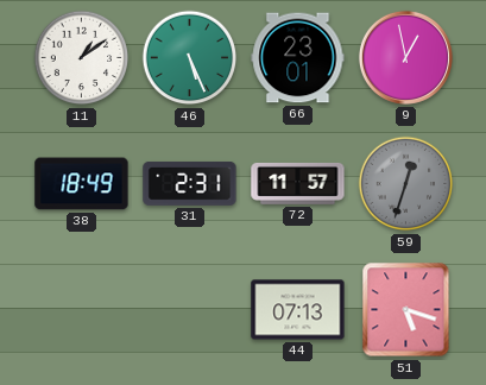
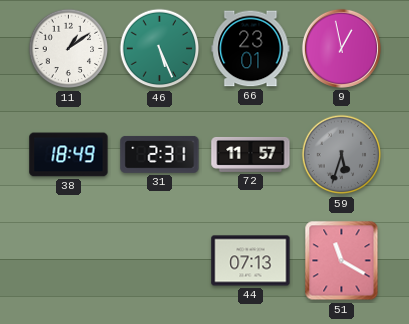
59: 12:33 -> 5:33
51: 5:18 -> 11:20
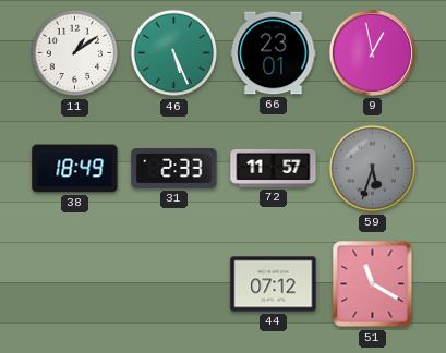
31: 2:31 -> 2:33
44: 07:13 -> 07:12
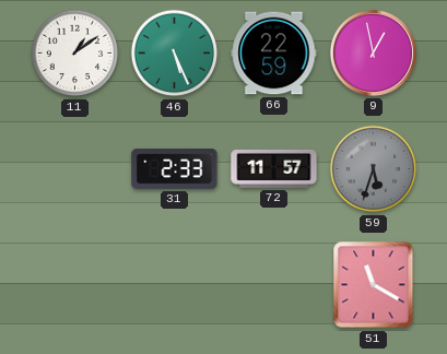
66: 23:01 -> 22:59
38: 18:49 -> none
44: 07:12 -> none
